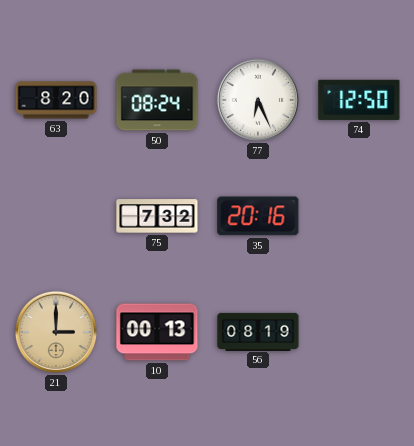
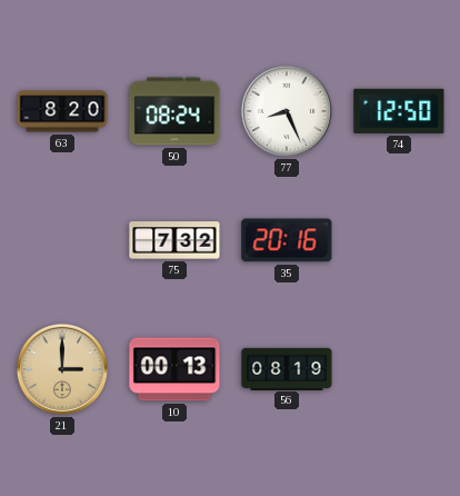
77: 6:26 -> 8:26
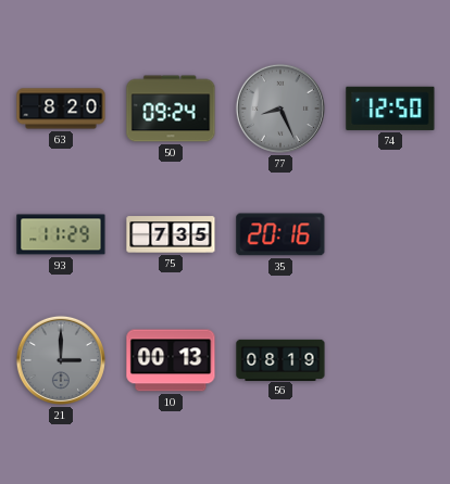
50: 08:24 -> 09:24
77 dial: white -> grey
93: none -> 11:29
75: 7:32 -> 7:35
21 dial: champagne -> grey
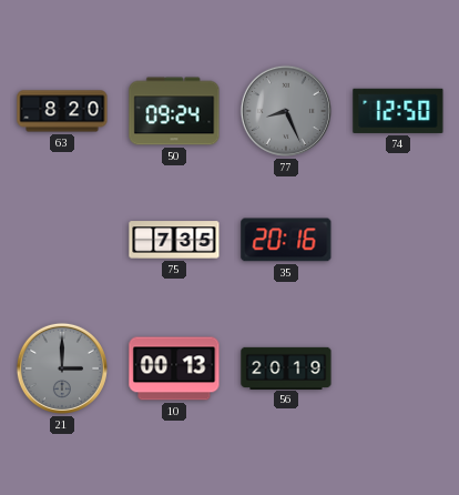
93: 11:29 -> none
56: 08:19 -> 20:19
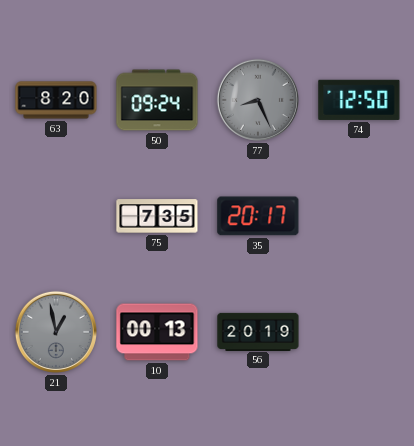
35: 20:16 -> 20:17
21: 3:00 -> 12:58
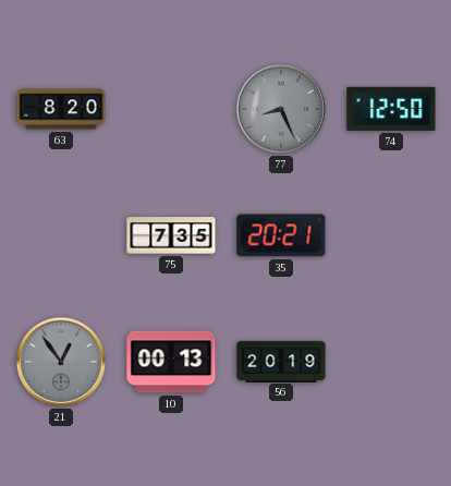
50: 09:24 -> none
35: 20:17 -> 20:21
21: 12:58 -> 12:54
